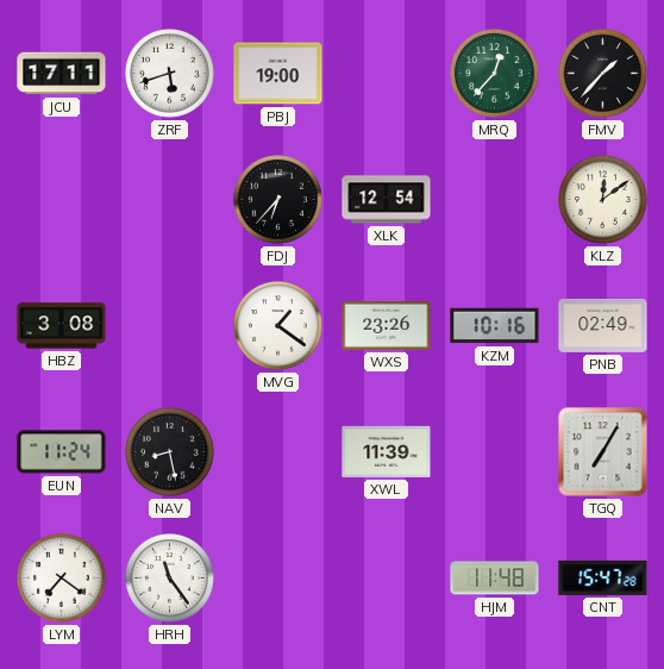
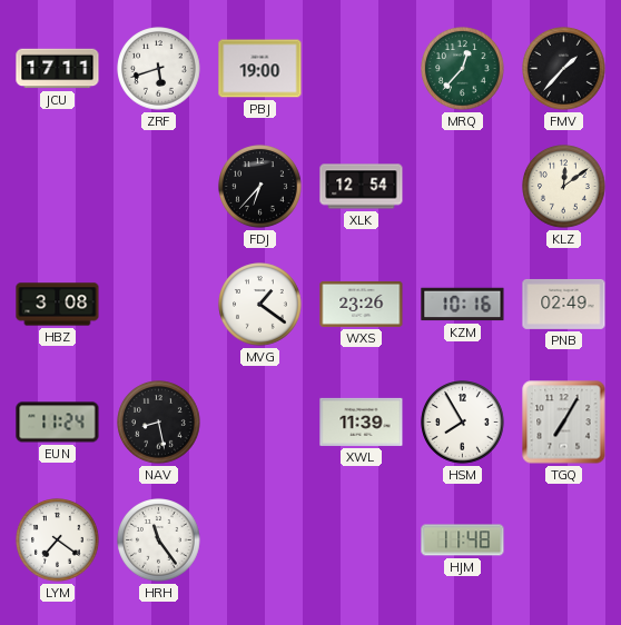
HSM: none -> 7:55
CNT: 15:47 -> none
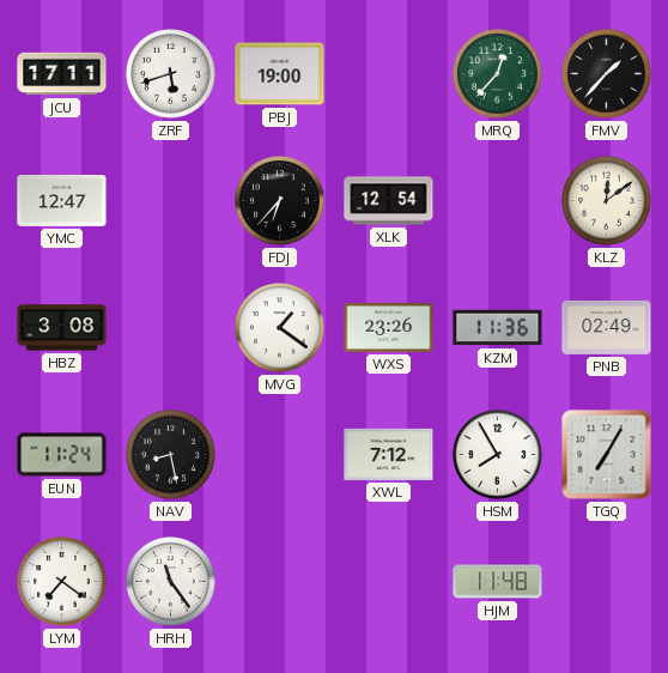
YMC: none -> 12:47
KZM: 10:16 -> 11:36
XWL: 11:39 -> 7:12
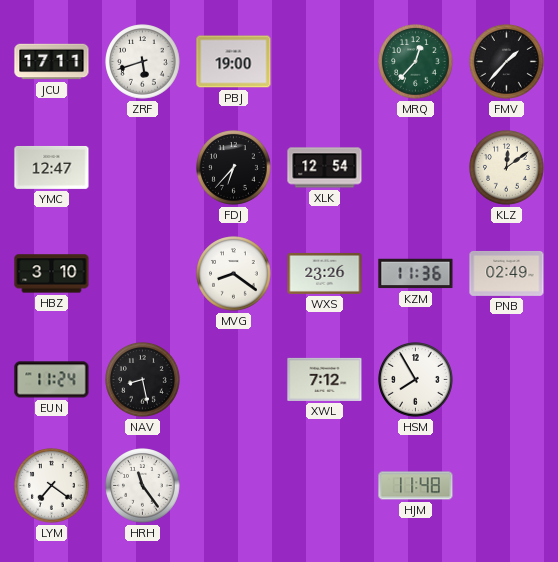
HBZ: 3:08 -> 3:10
MVG: 1:21 -> 8:21
TGQ: 7:05 -> none
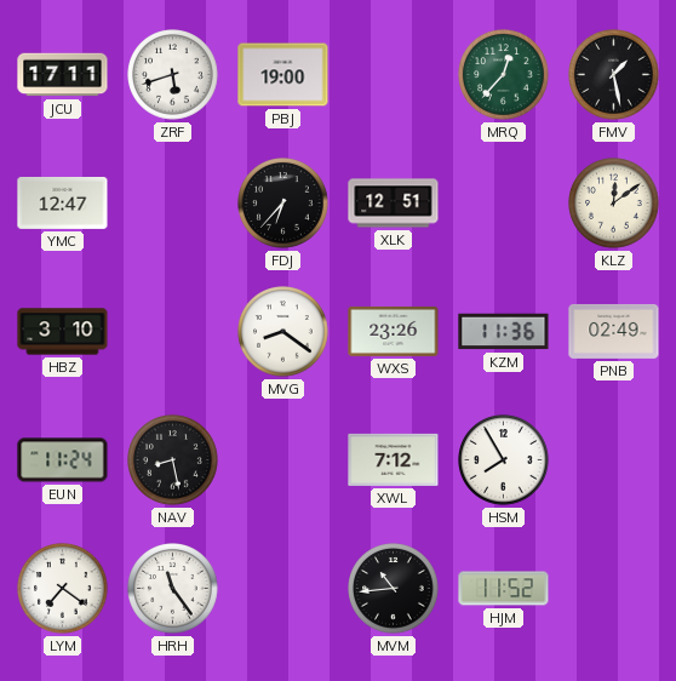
FMV: 1:37 -> 1:28
XLK: 12:54 -> 12:51
MVM: none -> 10:44
HJM: 11:48 -> 11:52
